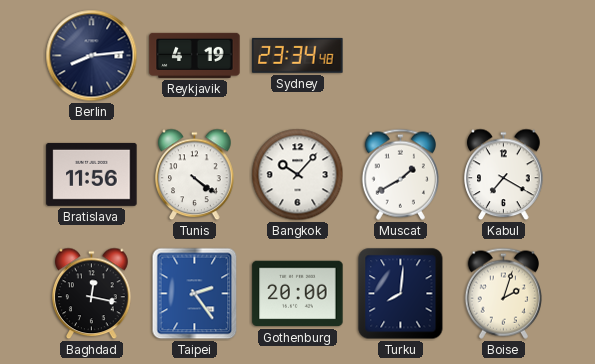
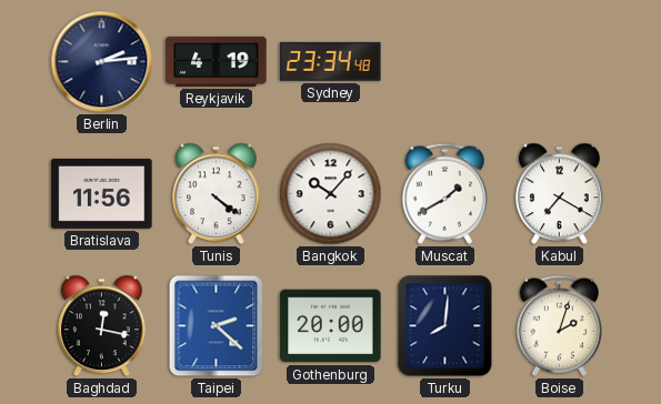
Berlin: 8:14 -> 2:14
Taipei: 2:24 -> 2:22
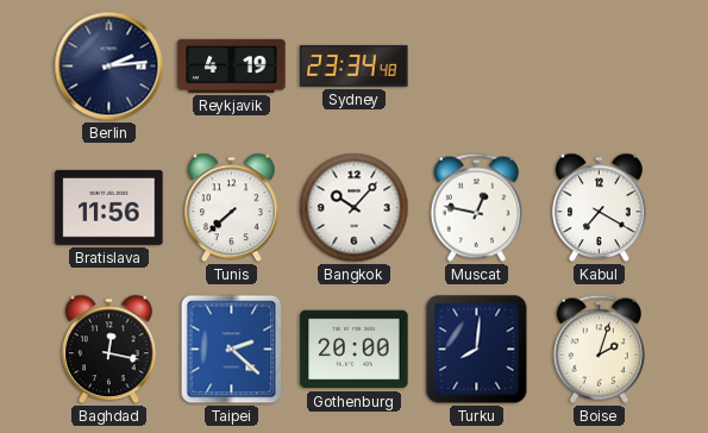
Tunis: 4:21 -> 7:38
Muscat: 1:40 -> 12:47
